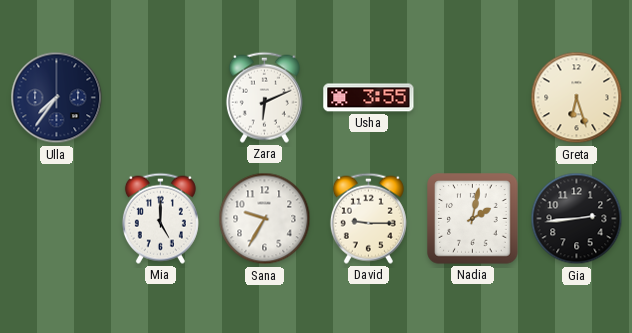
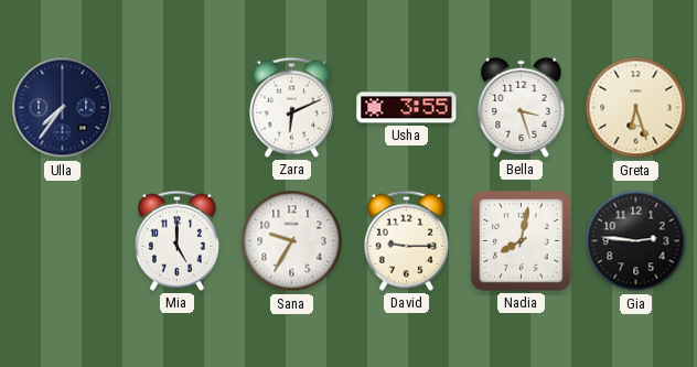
Bella: none -> 3:27
Nadia: 2:02 -> 8:02
Gia: 2:44 -> 2:46
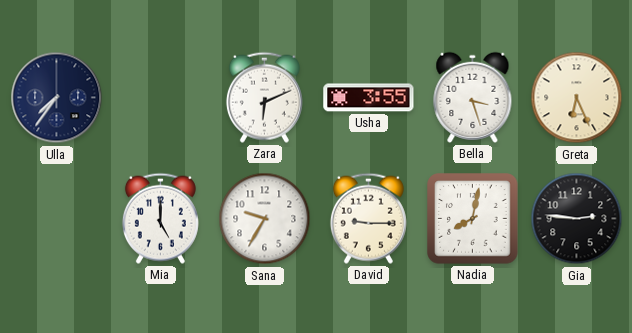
Greta: 6:27 -> 6:26
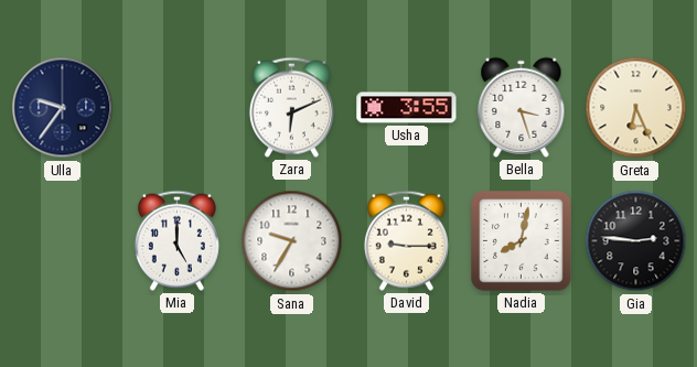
Ulla: 7:36 -> 9:36
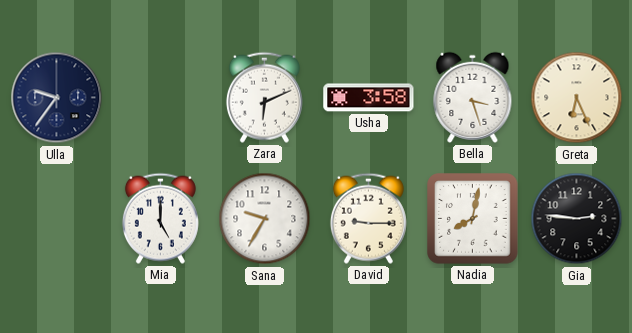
Usha: 3:55 -> 3:58
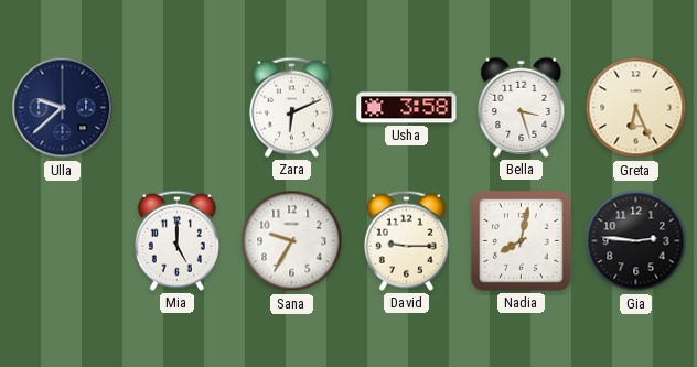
Ulla: 9:36 -> 9:38
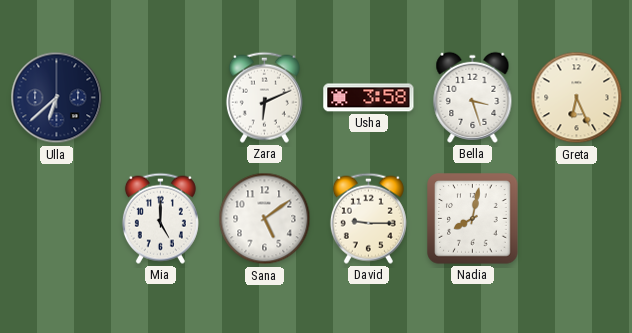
Ulla: 9:38 -> 6:38
Sana: 9:35 -> 5:09
Gia: 2:46 -> none
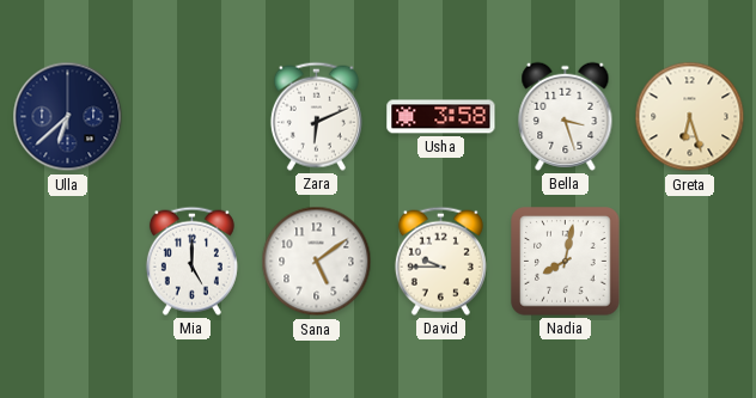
Greta: 6:26 -> 6:27
David: 9:15 -> 9:45
